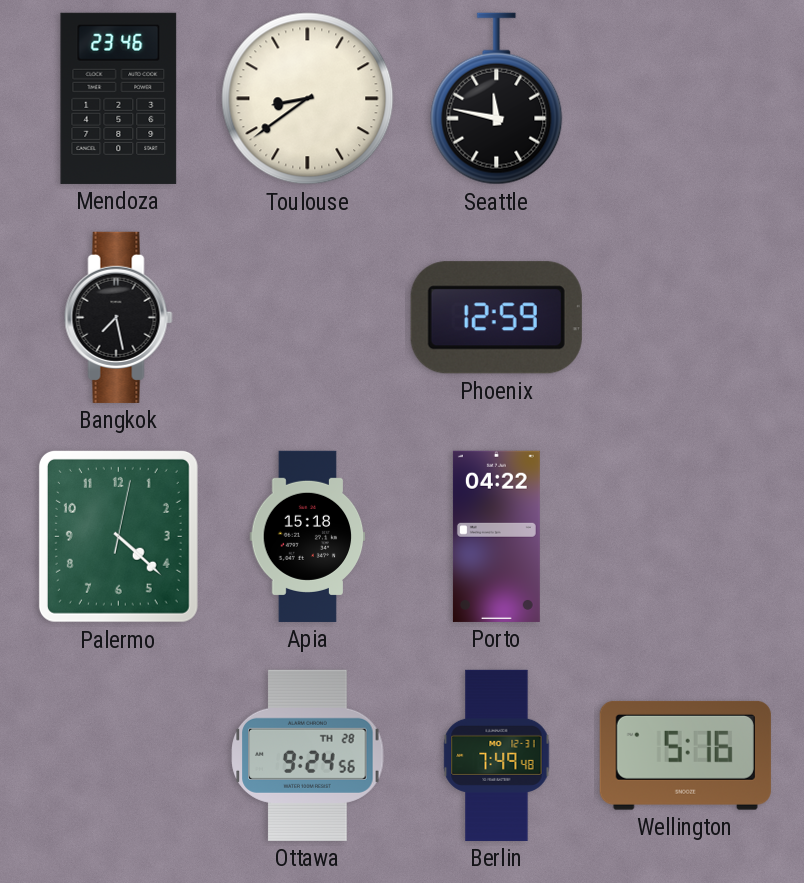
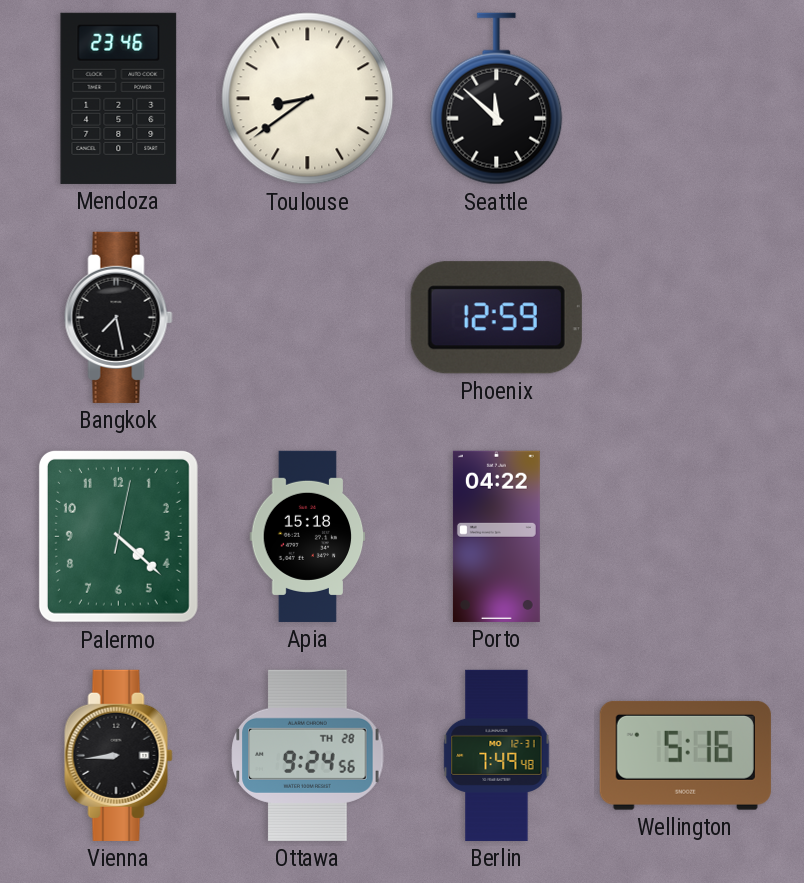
Seattle: 11:47 -> 11:52
Vienna: none -> 8:44
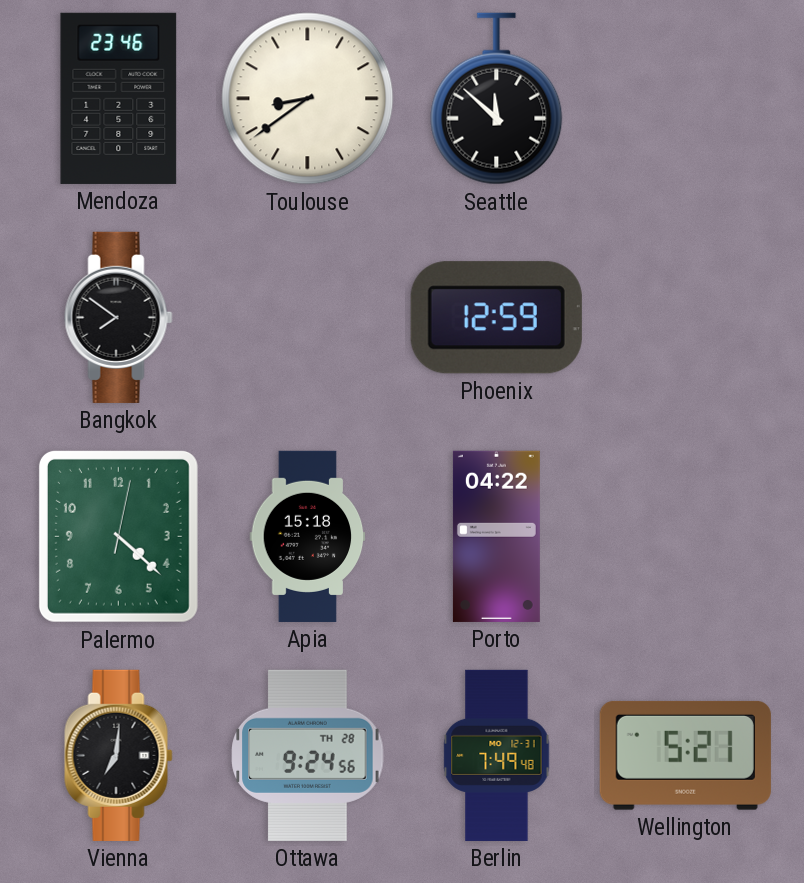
Bangkok: 7:28 -> 7:51
Vienna: 8:44 -> 7:01
Wellington: 5:16 -> 5:21
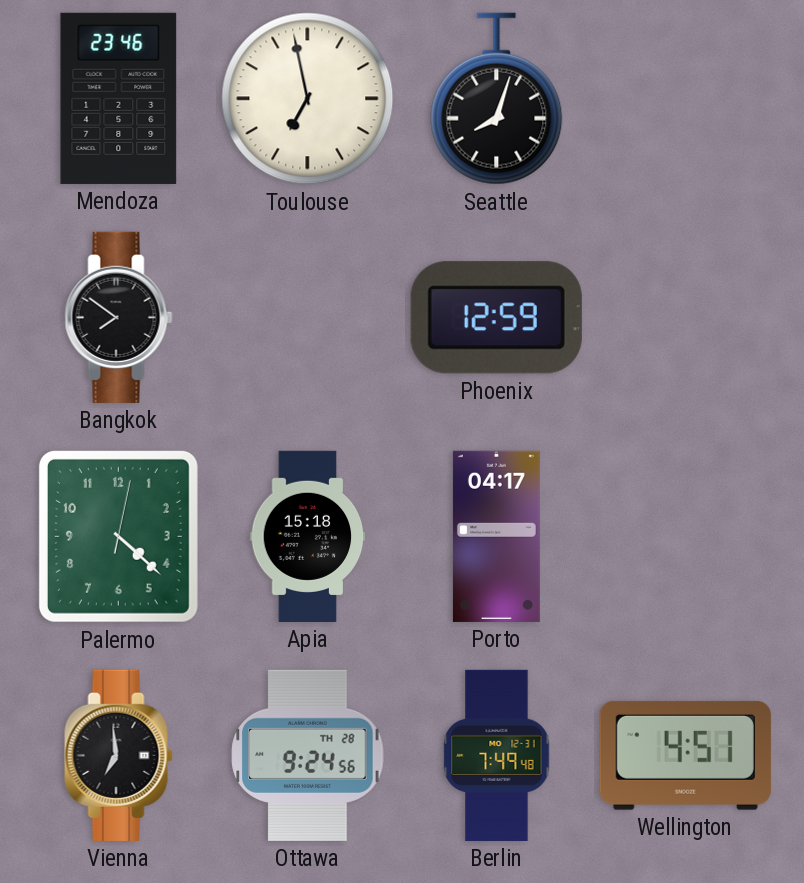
Toulouse: 8:39 -> 6:58
Seattle: 11:52 -> 8:03
Porto: 04:22 -> 04:17
Vienna: 7:01 -> 6:59
Wellington: 5:21 -> 4:51
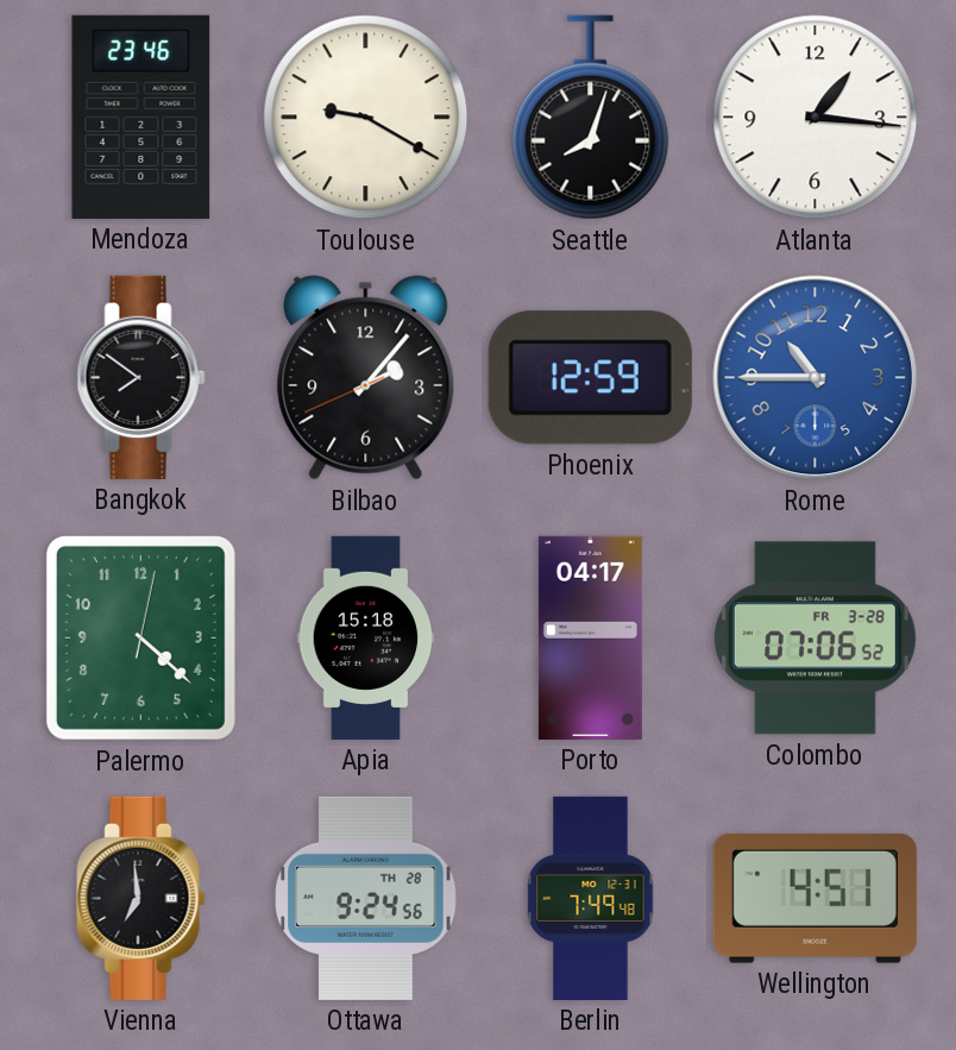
Toulouse: 6:58 -> 9:20
Atlanta: none -> 1:16
Bilbao: none -> 2:06
Rome: none -> 10:45
Colombo: none -> 07:06
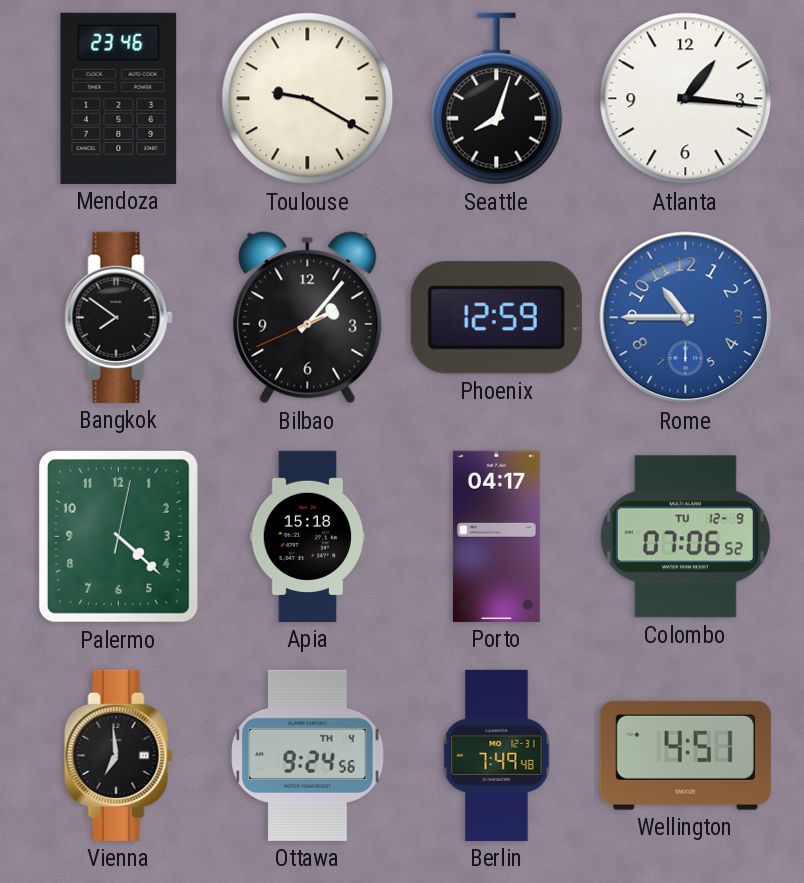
Colombo date: FR 3-28 -> TU 12-9
Ottawa date: TH 28 -> TH 4
